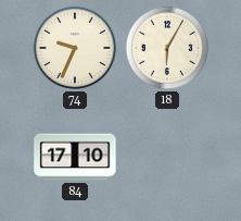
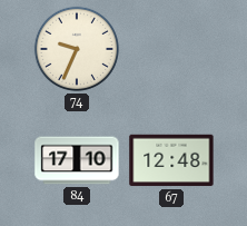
18: 6:05 -> none
67: none -> 12:48
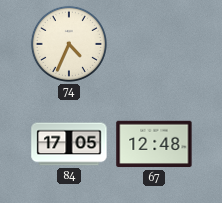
74: 9:34 -> 4:34
84: 17:10 -> 17:05
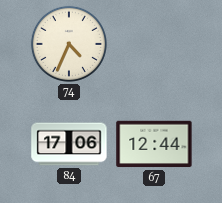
84: 17:05 -> 17:06
67: 12:48 -> 12:44
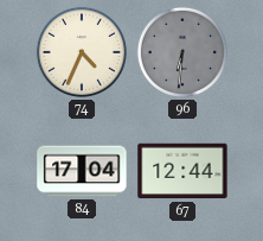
96: none -> 6:31
84: 17:06 -> 17:04
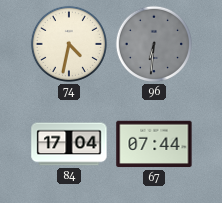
74: 4:34 -> 4:32
67: 12:44 -> 07:44
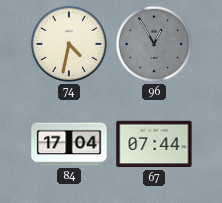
96: 6:31 -> 12:55
